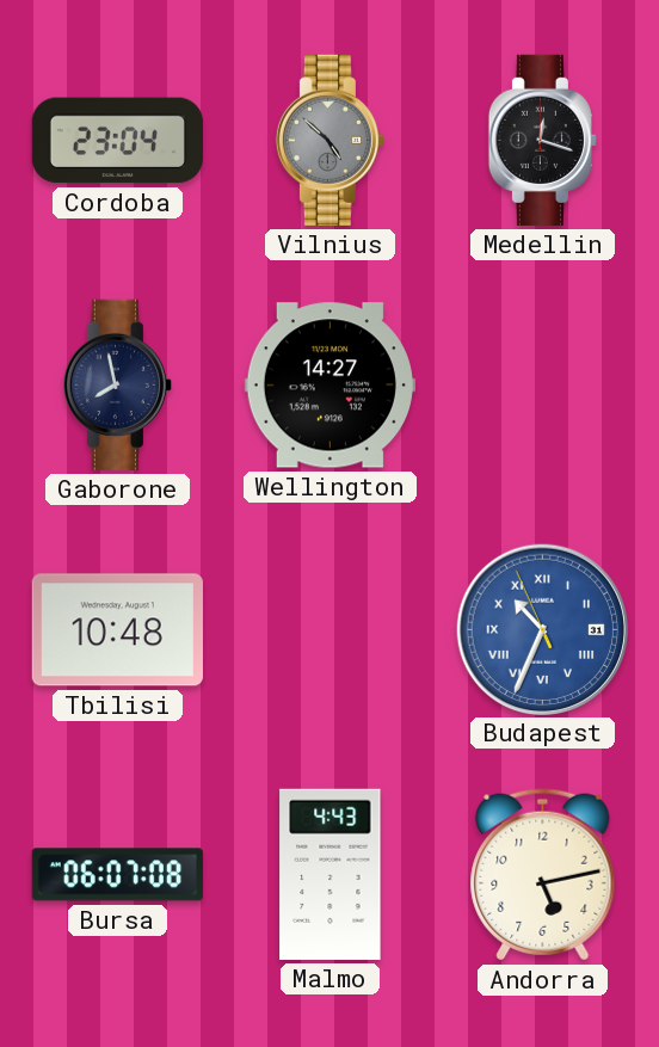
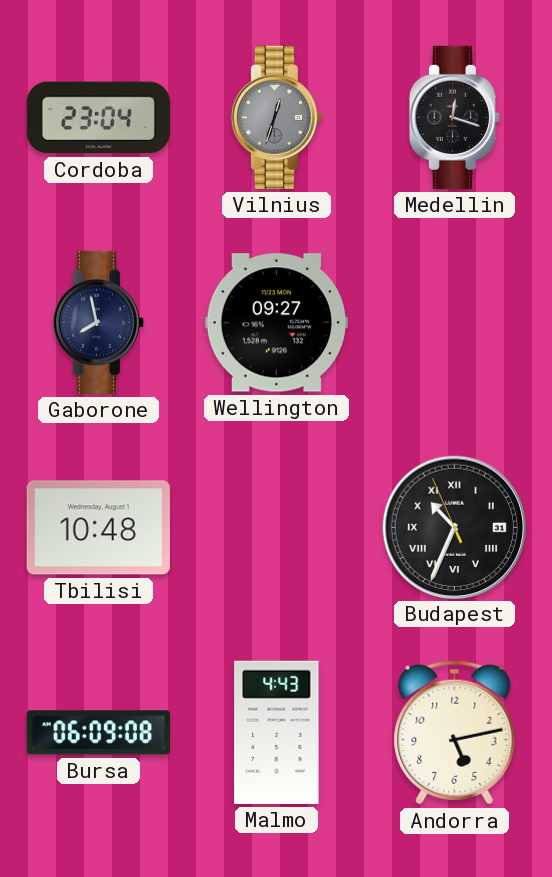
Vilnius: 4:52 -> 12:33
Wellington: 14:27 -> 09:27
Budapest dial: blue -> black
Bursa: 06:07 -> 06:09
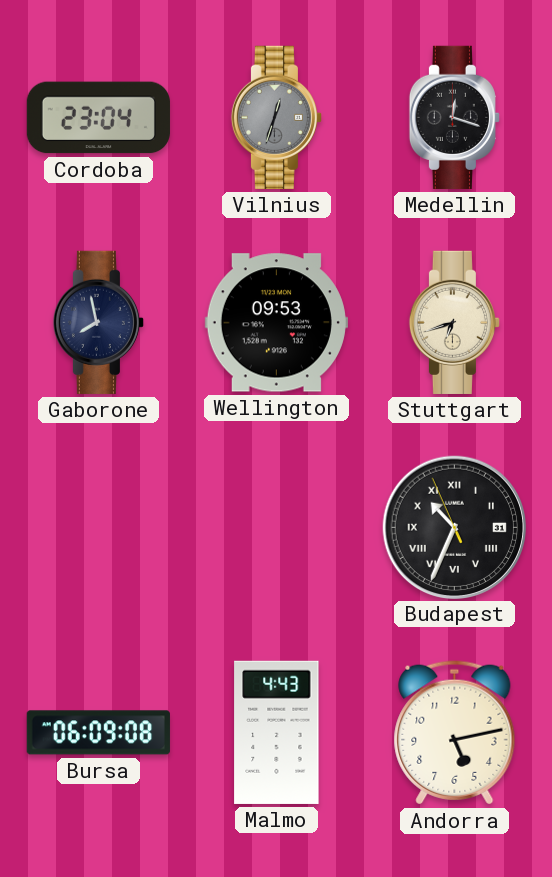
Wellington: 09:27 -> 09:53
Stuttgart: none -> 6:42
Tbilisi: 10:48 -> none
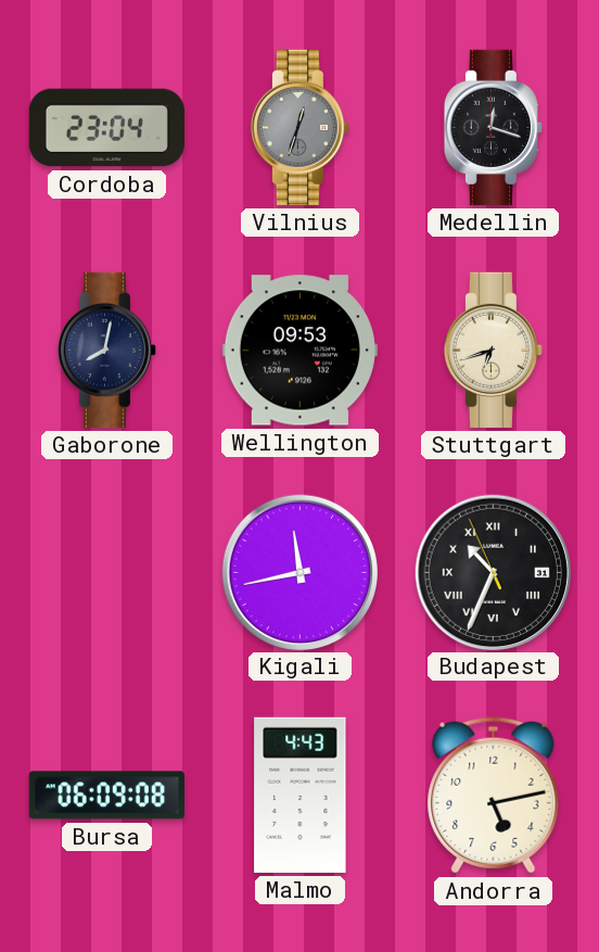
Gaborone: 7:58 -> 8:02
Kigali: none -> 11:43
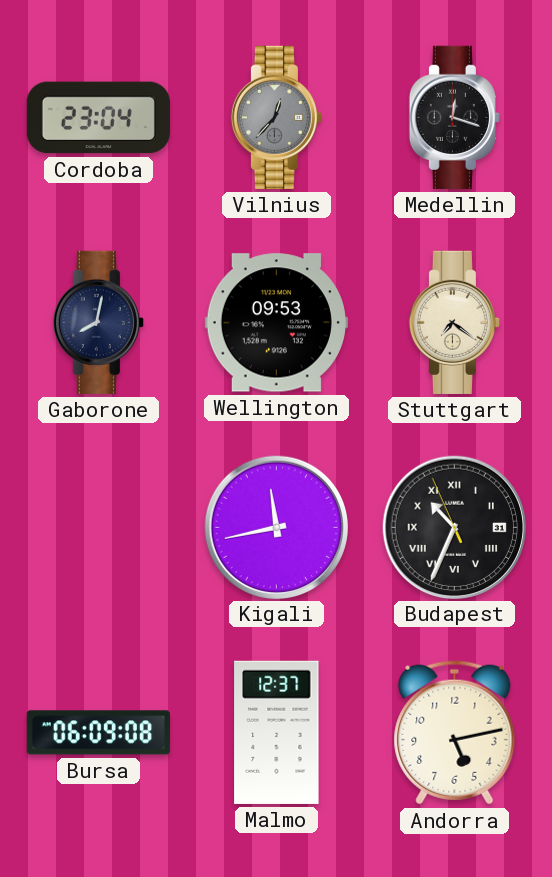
Vilnius: 12:33 -> 12:37
Stuttgart: 6:42 -> 7:21
Malmo: 4:43 -> 12:37
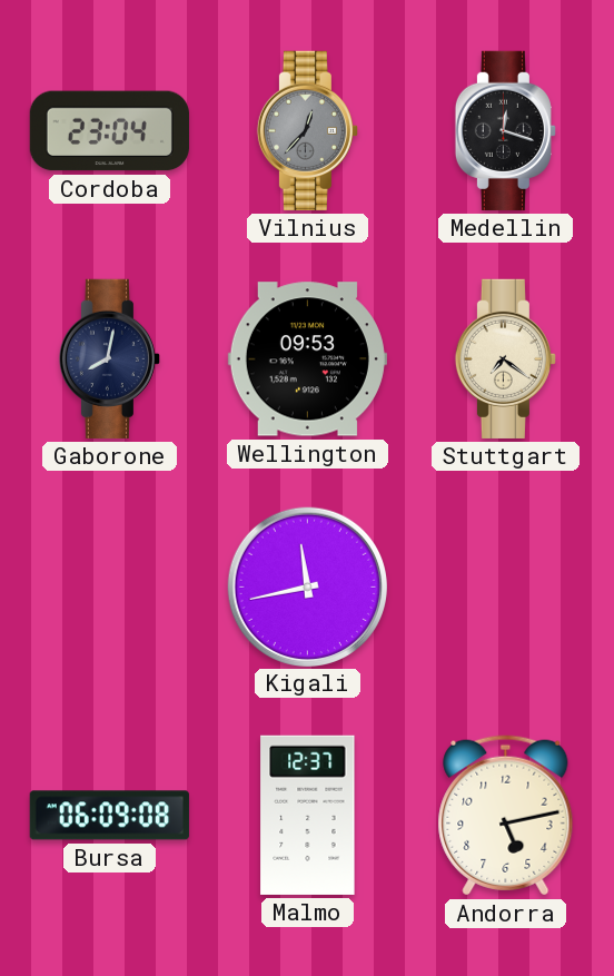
Budapest: 10:33 -> none
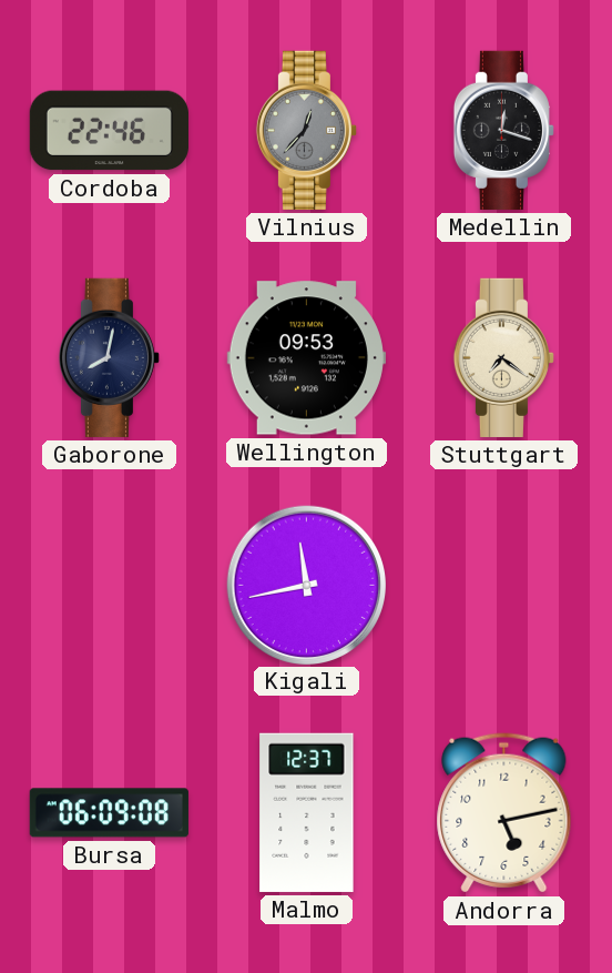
Cordoba: 23:04 -> 22:46
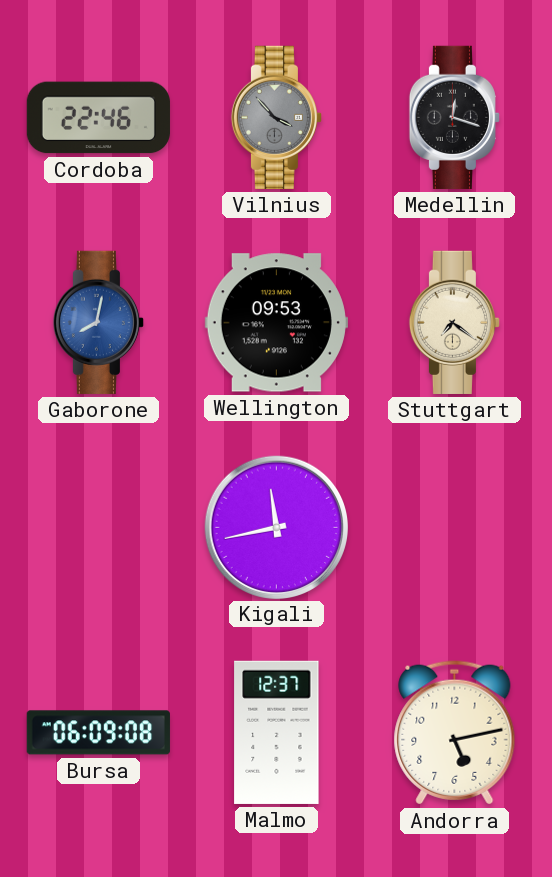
Vilnius: 12:37 -> 3:53
Gaborone dial: navy -> blue
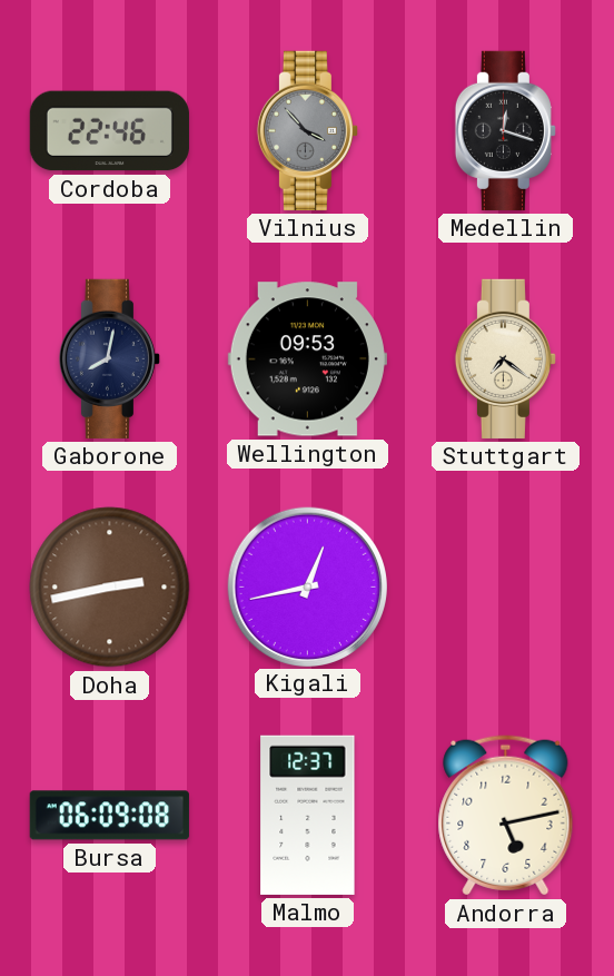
Gaborone dial: blue -> navy
Doha: none -> 2:43
Kigali: 11:43 -> 12:43
